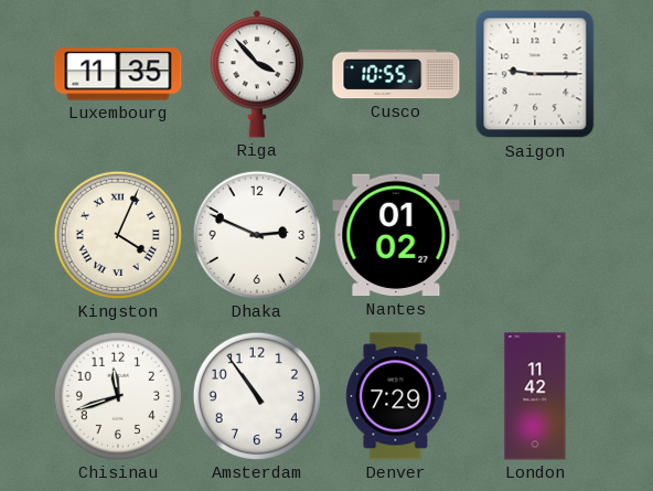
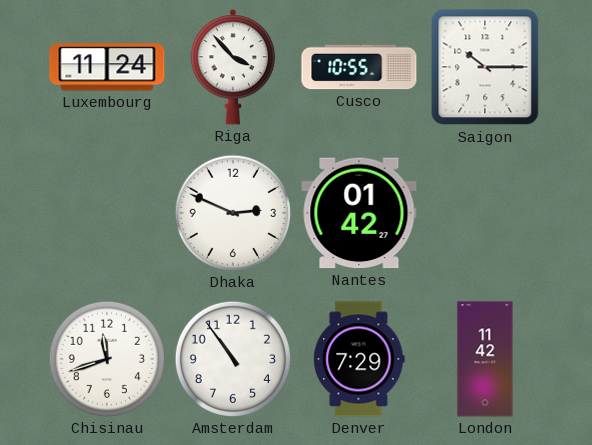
Luxembourg: 11:35 -> 11:24
Saigon: 9:15 -> 10:15
Kingston: 4:04 -> none
Nantes: 01:02 -> 01:42
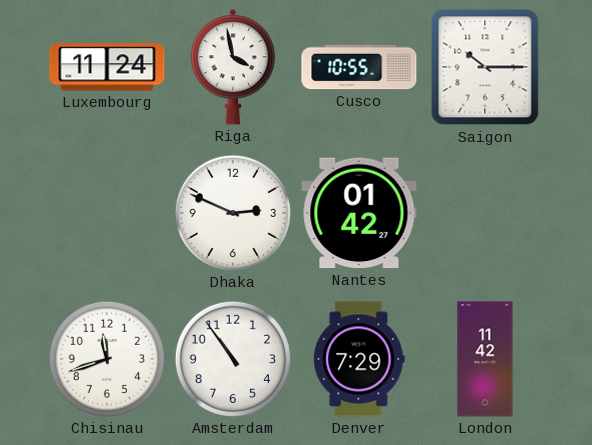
Riga: 3:53 -> 3:58
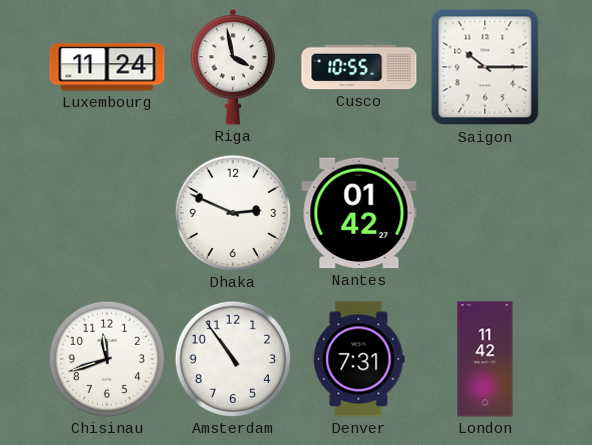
Denver: 7:29 -> 7:31
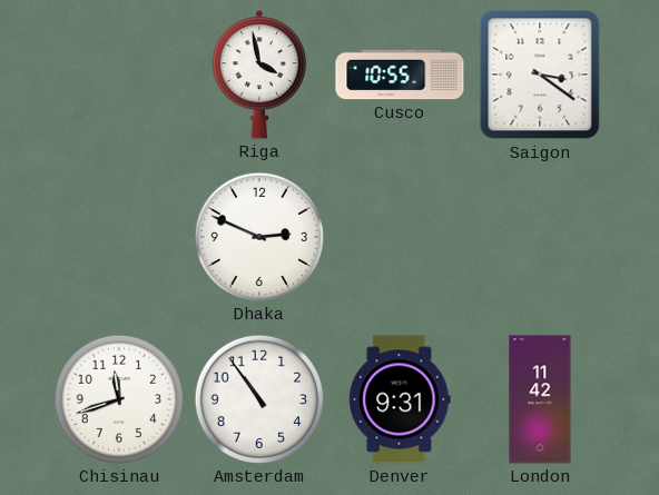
Luxembourg: 11:24 -> none
Saigon: 10:15 -> 3:21
Nantes: 01:42 -> none
Denver: 7:31 -> 9:31
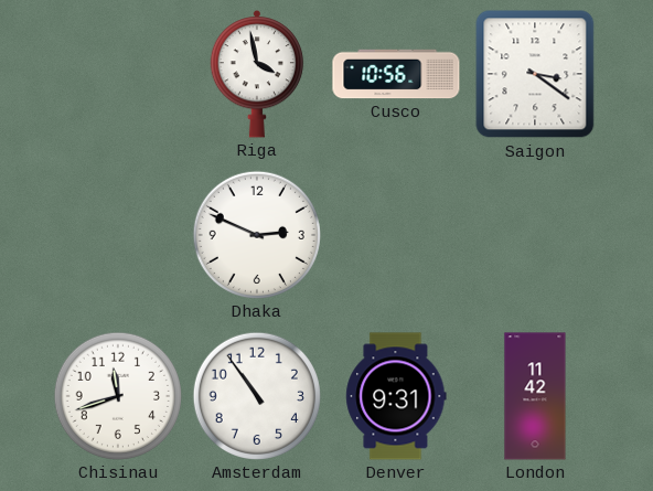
Cusco: 10:55 -> 10:56
